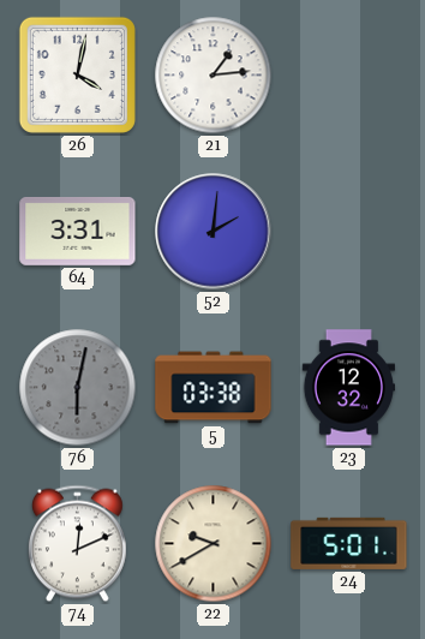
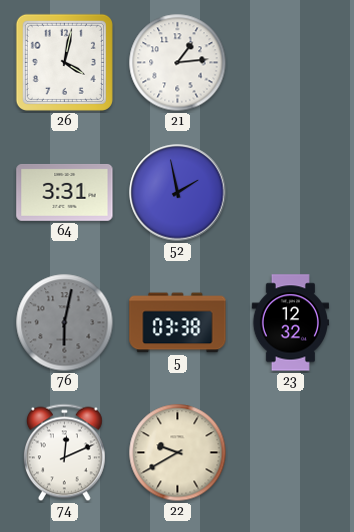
52: 2:01 -> 1:58
24: 5:01 -> none
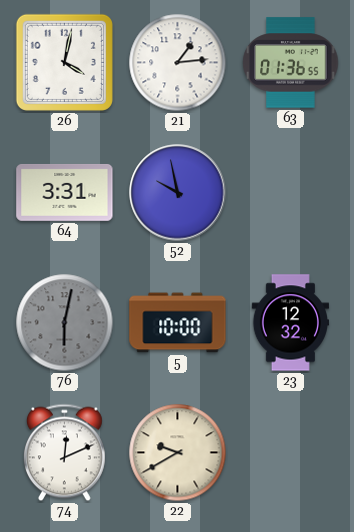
63: none -> 01:36
52: 1:58 -> 9:58
5: 03:38 -> 10:00
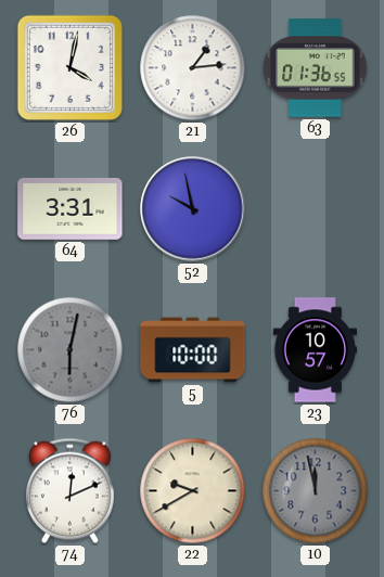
23: 12:32 -> 10:57
10: none -> 11:58
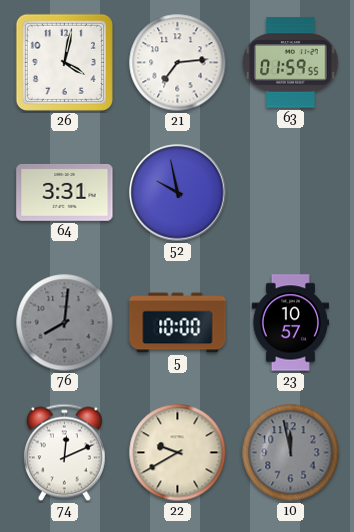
21: 1:14 -> 7:14
63: 01:36 -> 01:59
76: 6:02 -> 8:01
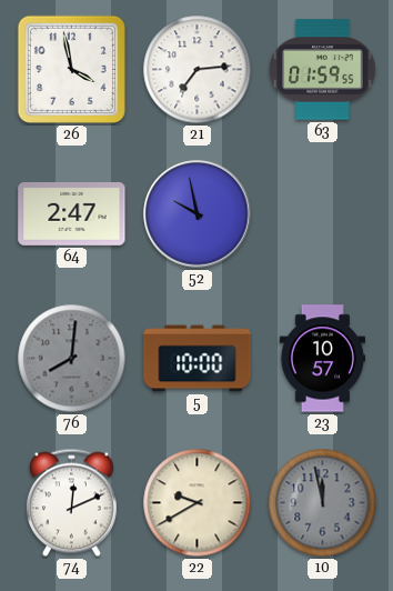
26: 4:02 -> 3:58
64: 3:31 -> 2:47
